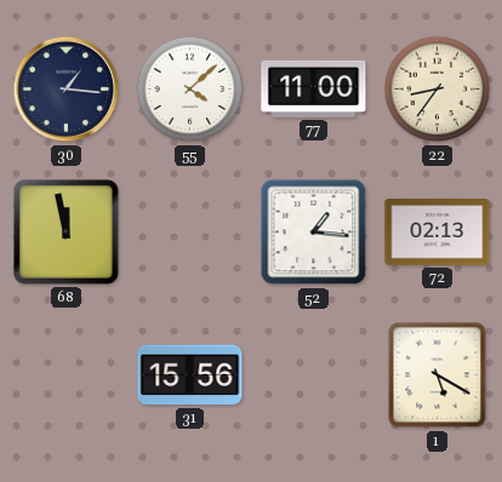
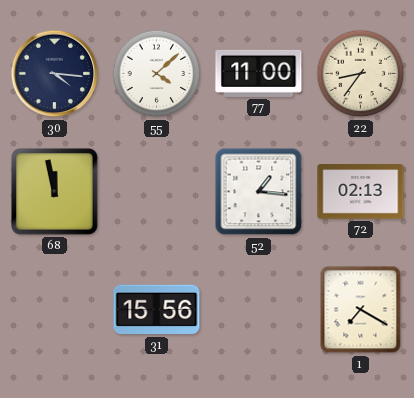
30: 1:16 -> 4:16
1: 5:20 -> 7:20
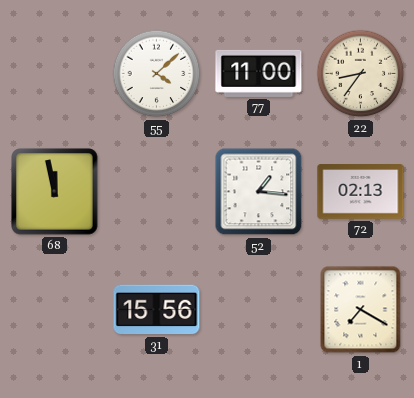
30: 4:16 -> none
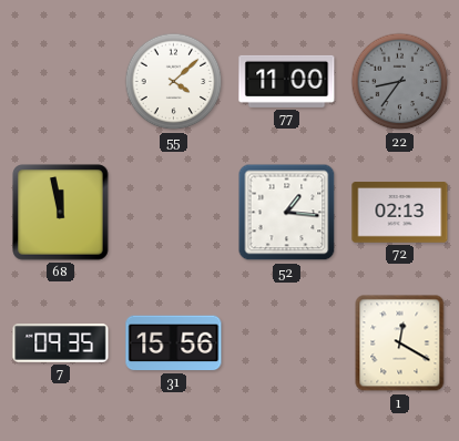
22 dial: cream -> grey
7: none -> 09:35
1: 7:20 -> 12:20
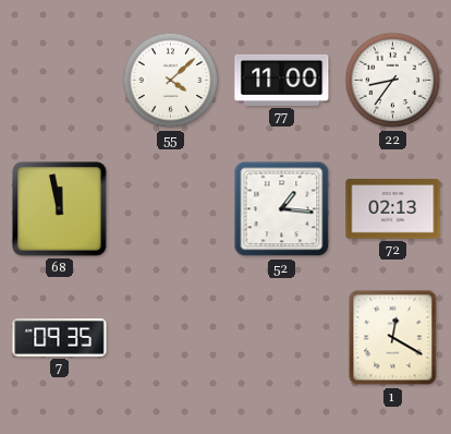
22 dial: grey -> white
31: 15:56 -> none
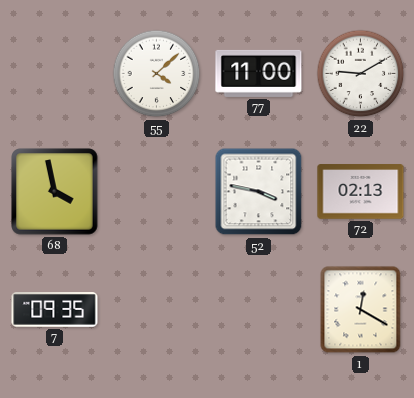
22: 8:36 -> 9:10
68: 11:58 -> 3:58
52: 1:16 -> 3:47
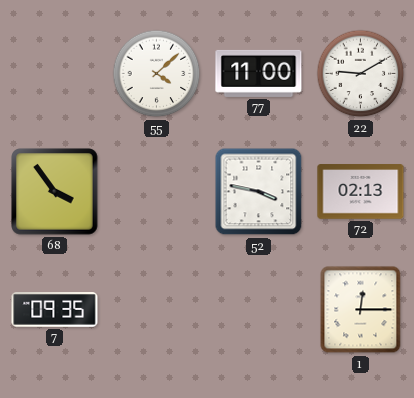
68: 3:58 -> 3:54
1: 12:20 -> 12:15
